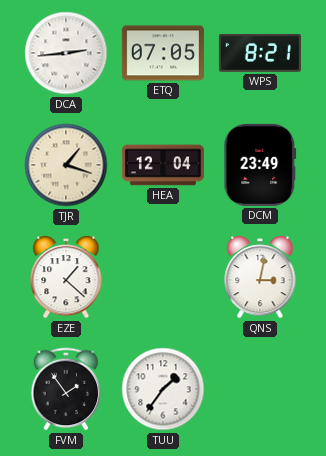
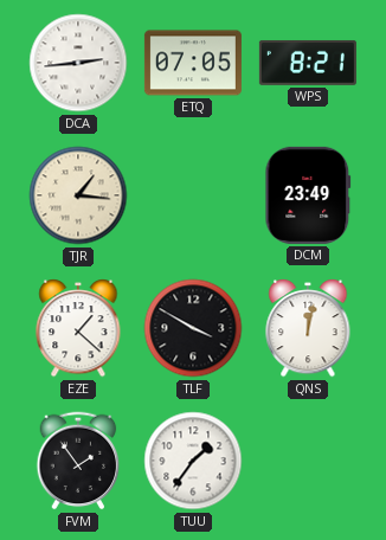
TJR: 1:18 -> 1:16
HEA: 12:04 -> none
TLF: none -> 3:50
QNS: 3:02 -> 12:02
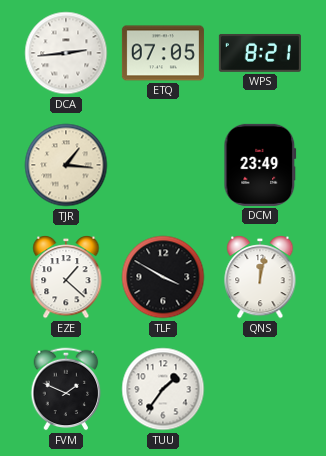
FVM: 1:54 -> 1:49
